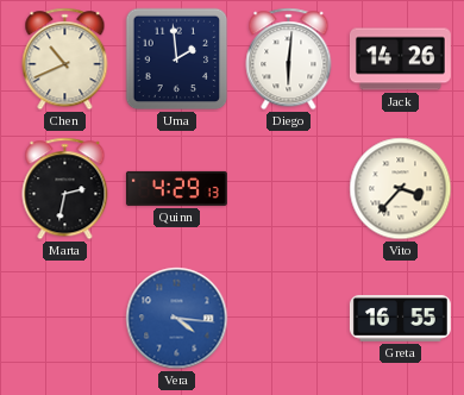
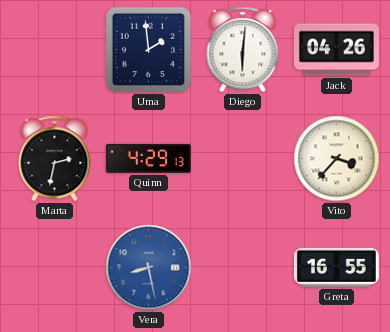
Chen: 10:41 -> none
Jack: 14:26 -> 04:26
Vera: 4:16 -> 8:28
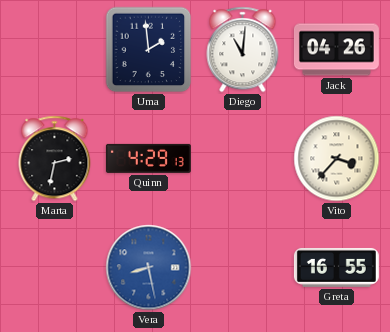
Diego: 6:01 -> 11:01
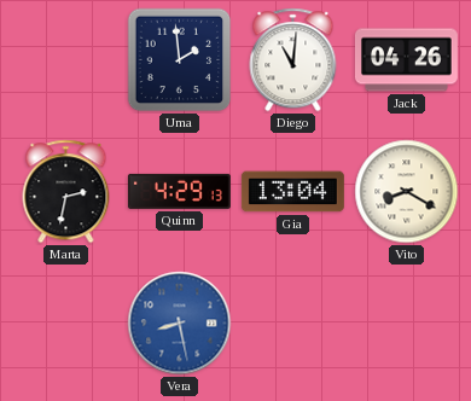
Gia: none -> 13:04
Vito: 3:37 -> 8:20
Greta: 16:55 -> none
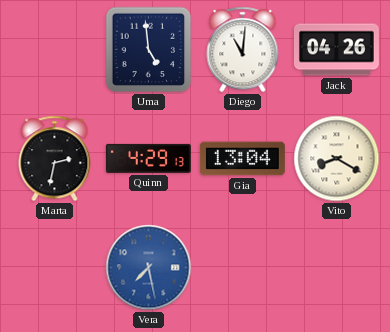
Uma: 1:59 -> 4:59
Vera: 8:28 -> 7:28
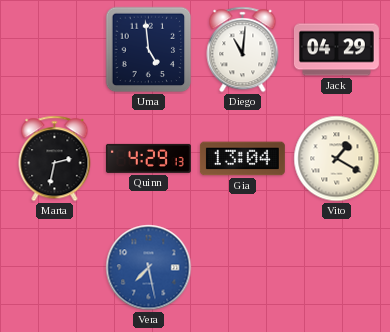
Jack: 04:26 -> 04:29
Vito: 8:20 -> 1:20
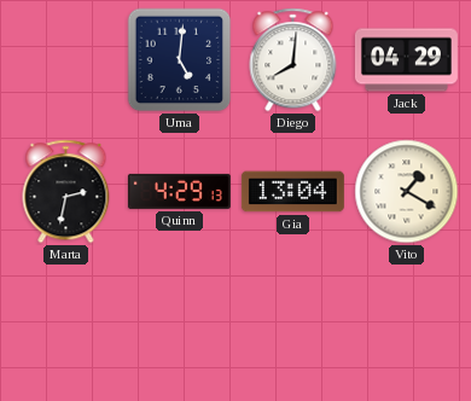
Uma: 4:59 -> 5:01
Diego: 11:01 -> 8:01
Vera: 7:28 -> none
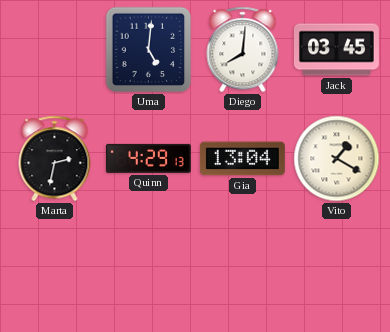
Jack: 04:29 -> 03:45
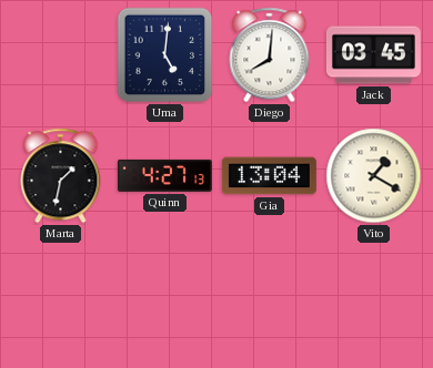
Marta: 2:32 -> 1:32
Quinn: 4:29 -> 4:27
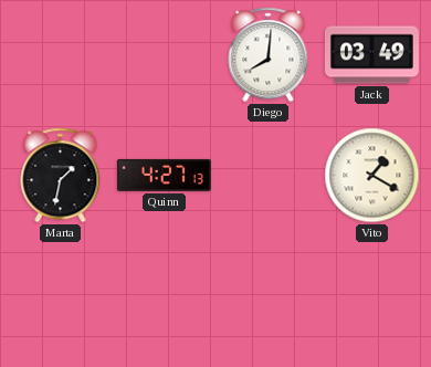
Uma: 5:01 -> none
Jack: 03:45 -> 03:49
Gia: 13:04 -> none
